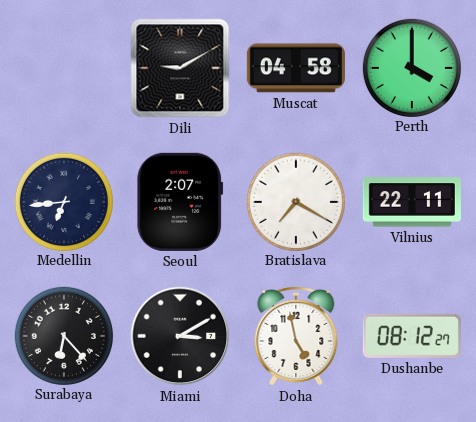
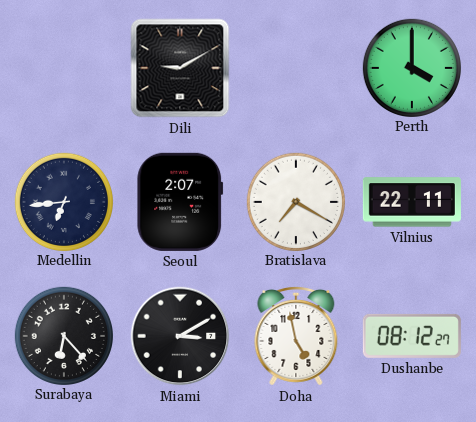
Muscat: 04:58 -> none
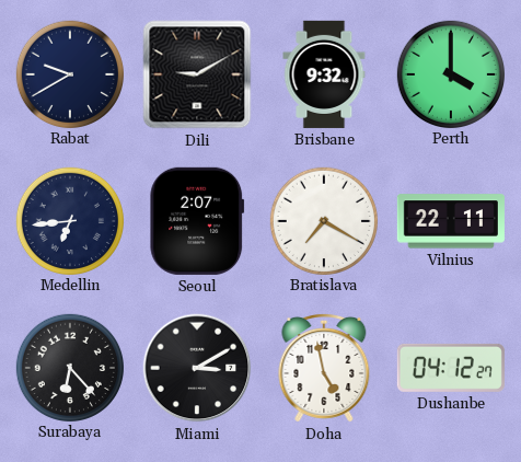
Rabat: none -> 9:40
Brisbane: none -> 9:32
Dushanbe: 08:12 -> 04:12
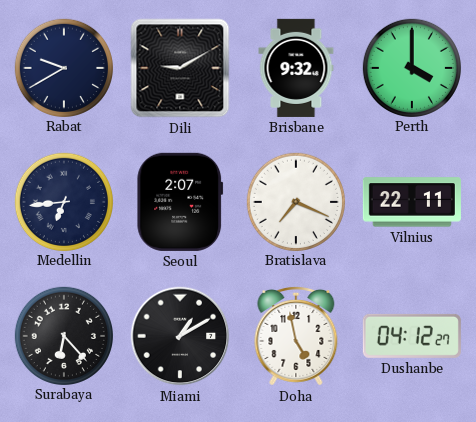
Bratislava: 7:20 -> 7:19
Miami: 3:10 -> 1:10
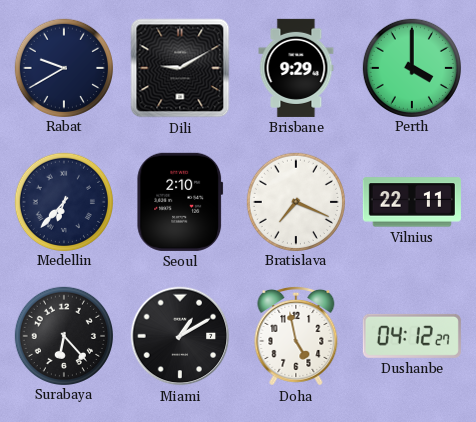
Brisbane: 9:32 -> 9:29
Medellin: 6:44 -> 6:37
Seoul: 2:07 -> 2:10
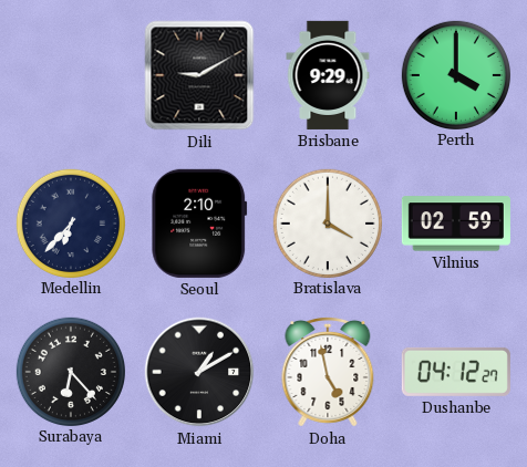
Rabat: 9:40 -> none
Bratislava: 7:19 -> 4:00
Vilnius: 22:11 -> 02:59
